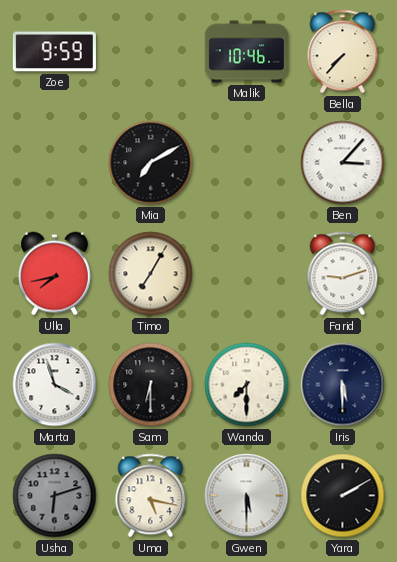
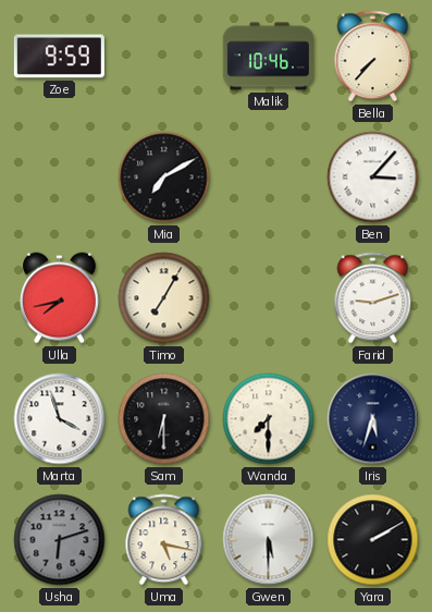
Iris: 5:30 -> 5:33
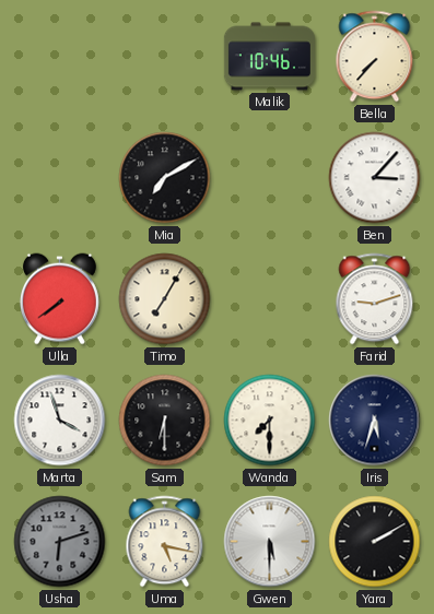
Zoe: 9:59 -> none
Ulla: 7:43 -> 7:39
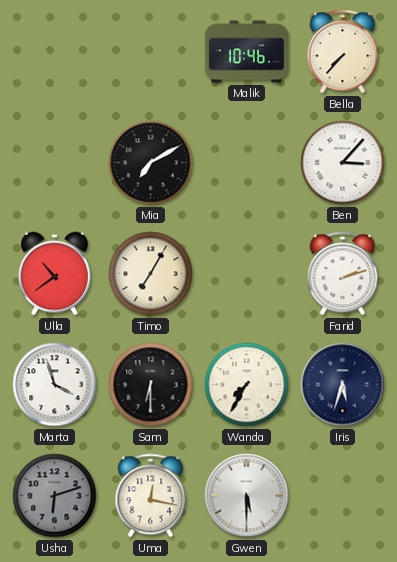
Ulla: 7:39 -> 10:39
Farid: 9:12 -> 2:12
Wanda: 7:30 -> 7:35
Uma: 5:17 -> 12:17
Yara: 2:10 -> none
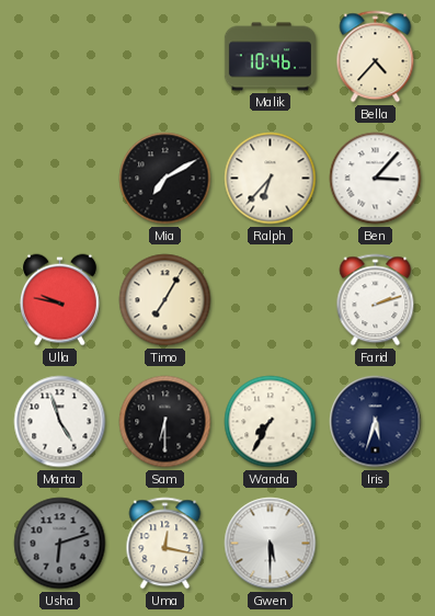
Bella: 7:37 -> 4:37
Ralph: none -> 6:37
Ulla: 10:39 -> 9:47
Marta: 3:57 -> 4:57
